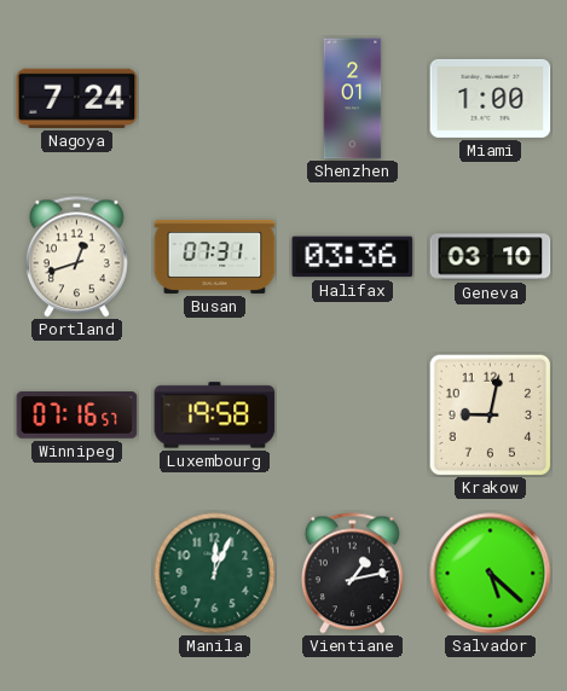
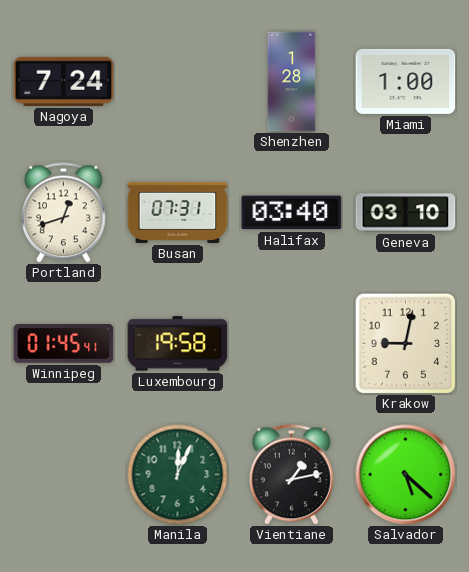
Shenzhen: 2:01 -> 1:28
Halifax: 03:36 -> 03:40
Winnipeg: 07:16 -> 01:45
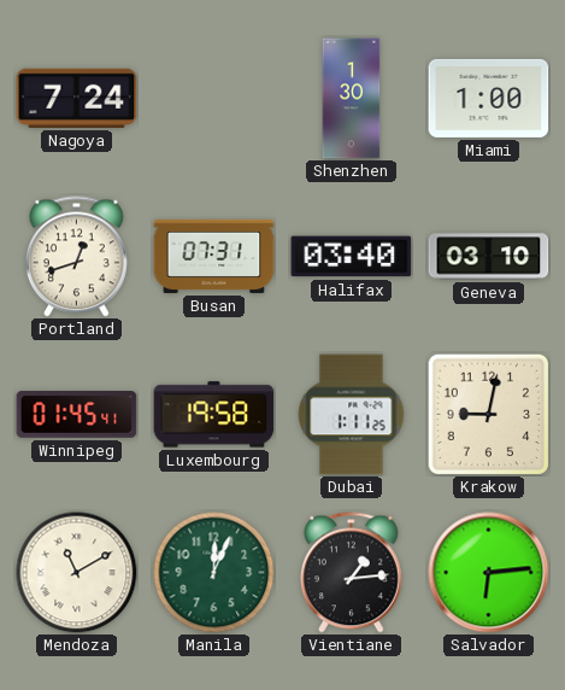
Shenzhen: 1:28 -> 1:30
Dubai: none -> 1:11
Mendoza: none -> 11:10
Vientiane: 1:13 -> 1:14
Salvador: 5:22 -> 6:14
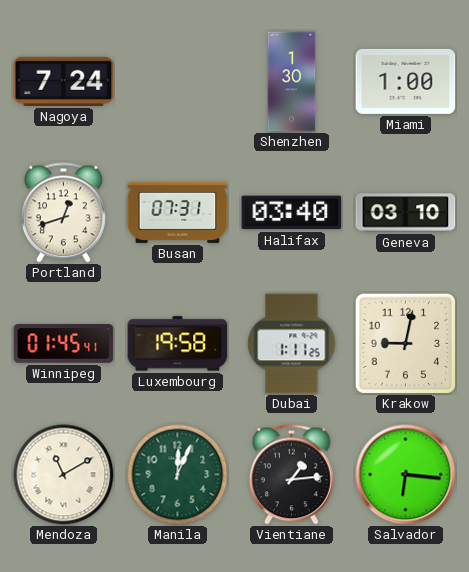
Salvador: 6:14 -> 6:16
